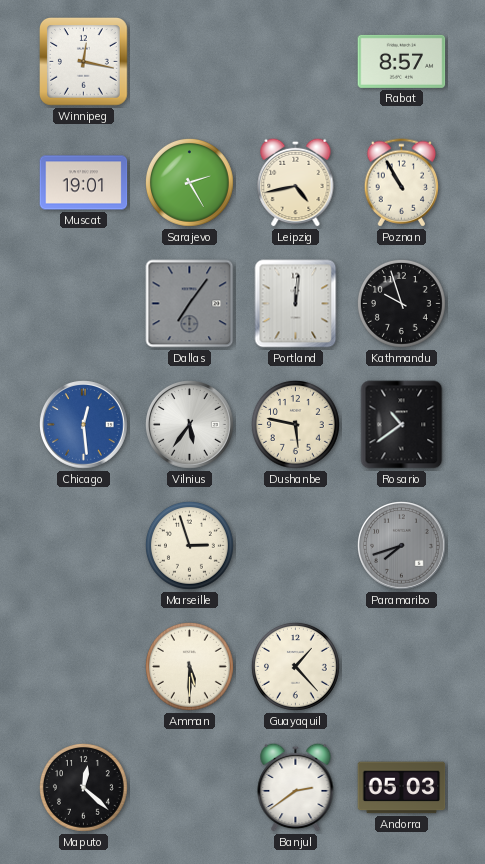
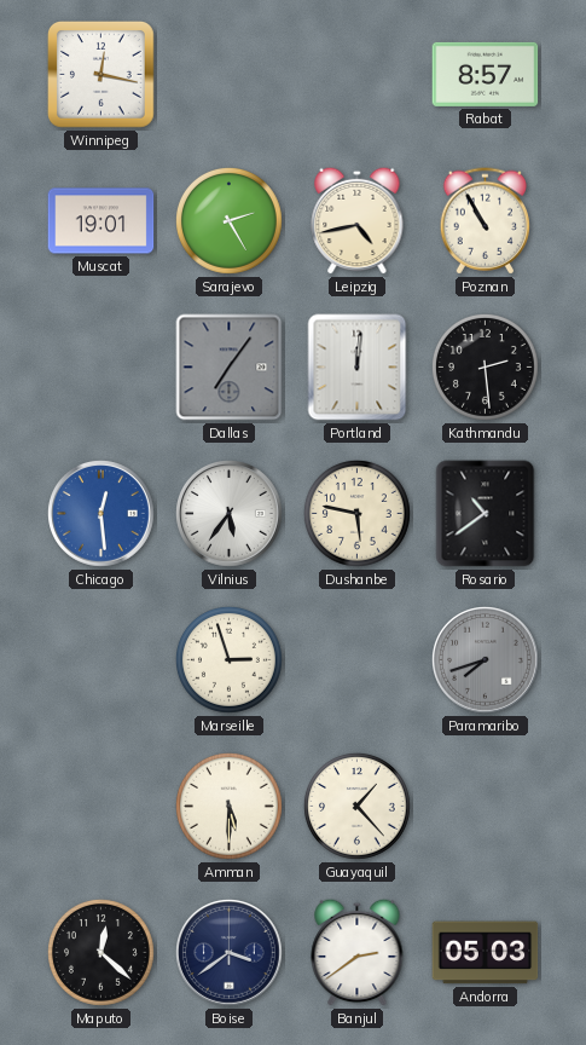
Kathmandu: 9:57 -> 2:29
Boise: none -> 3:39
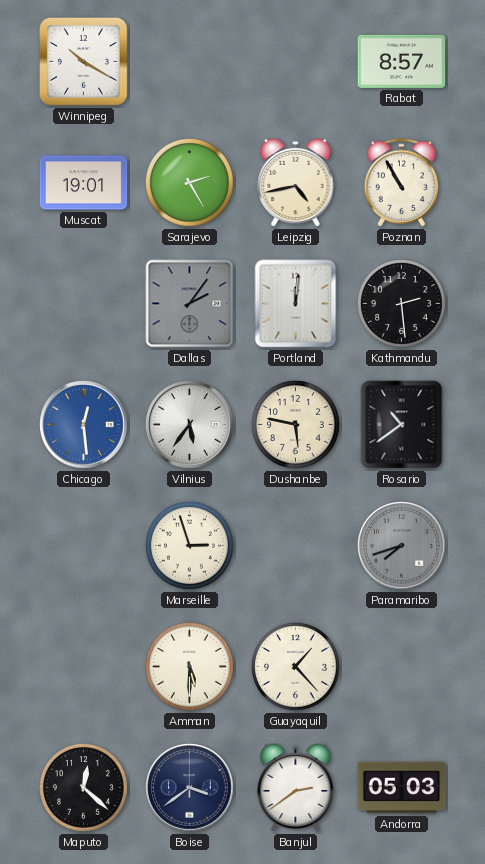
Winnipeg: 12:17 -> 10:20
Dallas: 7:06 -> 2:06
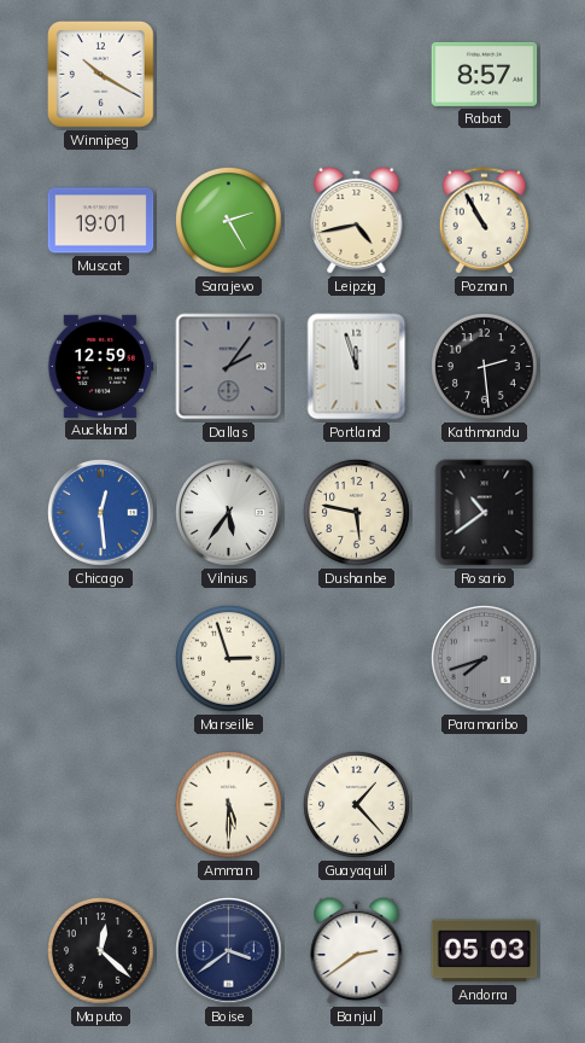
Auckland: none -> 12:59
Portland: 12:01 -> 11:57
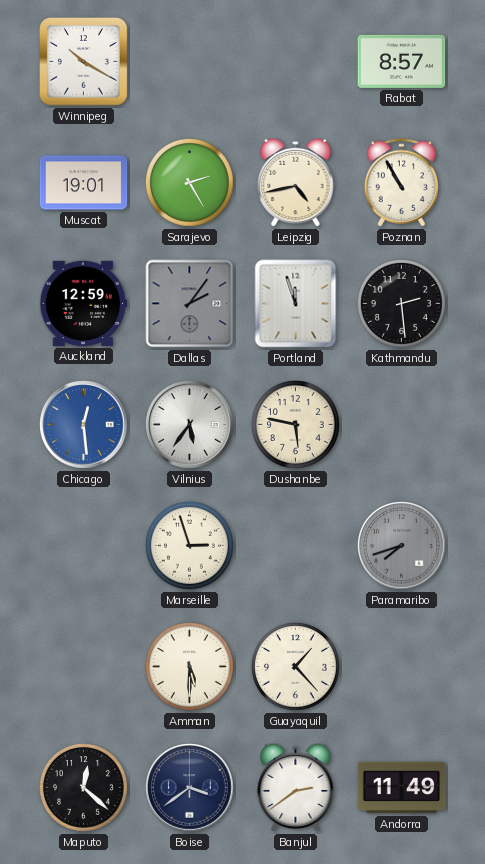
Rosario: 10:39 -> none
Andorra: 05:03 -> 11:49
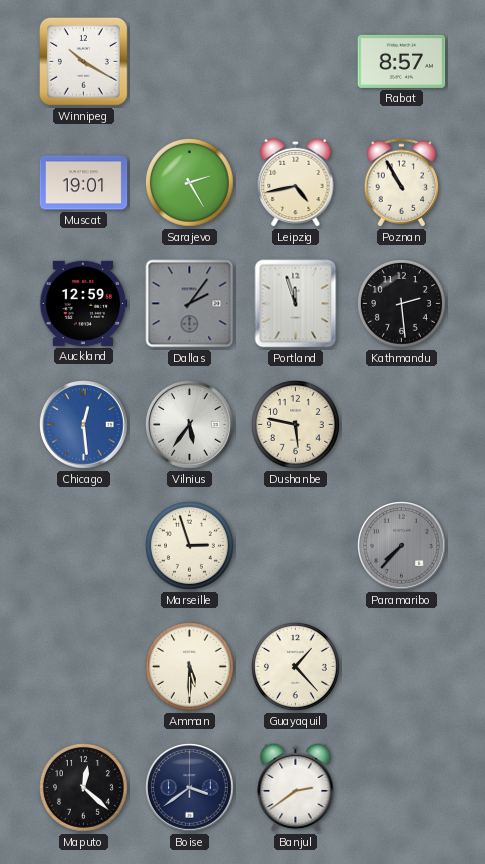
Paramaribo: 7:42 -> 7:37
Andorra: 11:49 -> none
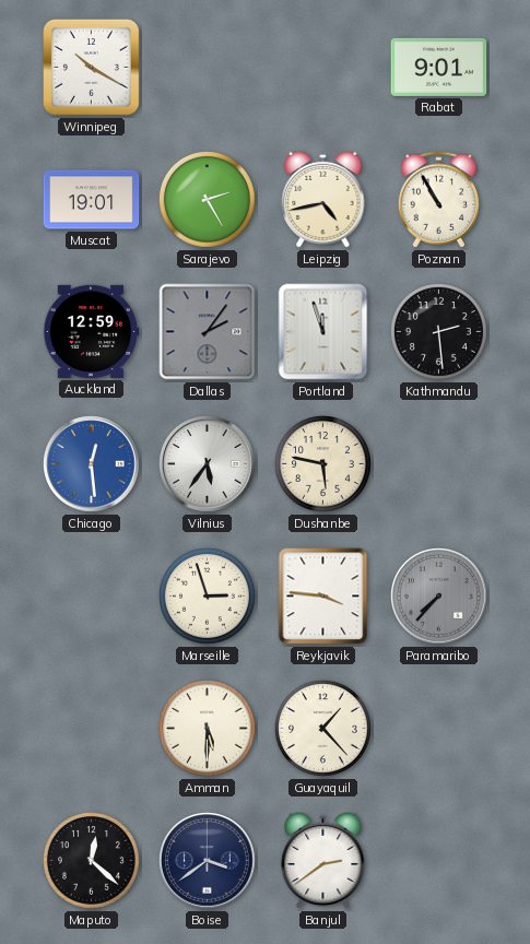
Rabat: 8:57 -> 9:01
Reykjavik: none -> 3:46
